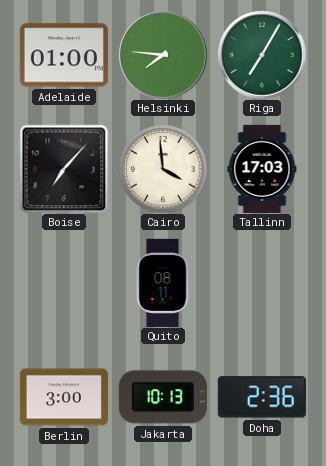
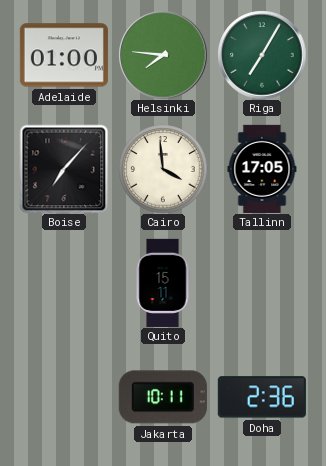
Tallinn: 17:03 -> 17:05
Quito: 08:11 -> 15:11
Berlin: 3:00 -> none
Jakarta: 10:13 -> 10:11
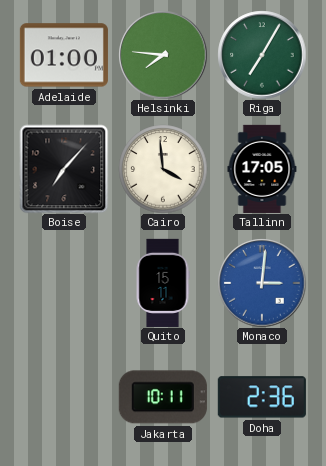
Monaco: none -> 3:01
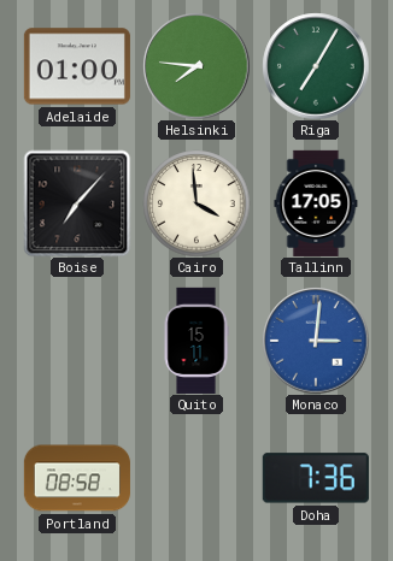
Portland: none -> 08:58
Jakarta: 10:11 -> none
Doha: 2:36 -> 7:36
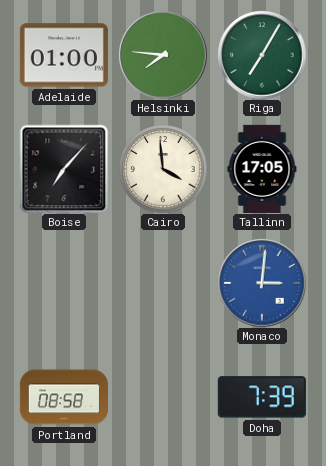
Quito: 15:11 -> none
Doha: 7:36 -> 7:39
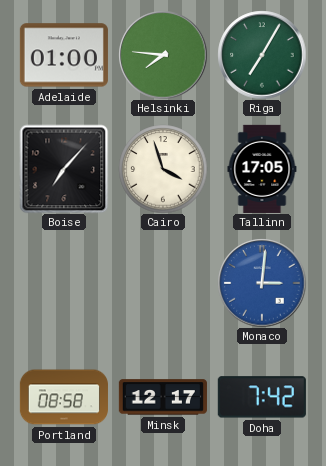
Cairo: 3:59 -> 3:57
Minsk: none -> 12:17
Doha: 7:39 -> 7:42
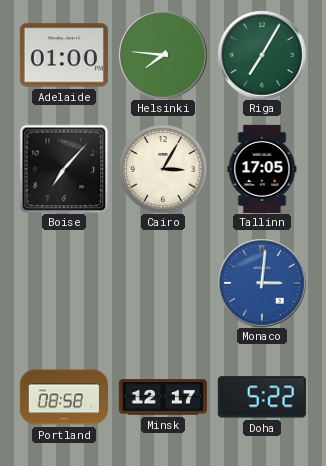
Cairo: 3:57 -> 3:05
Doha: 7:42 -> 5:22
